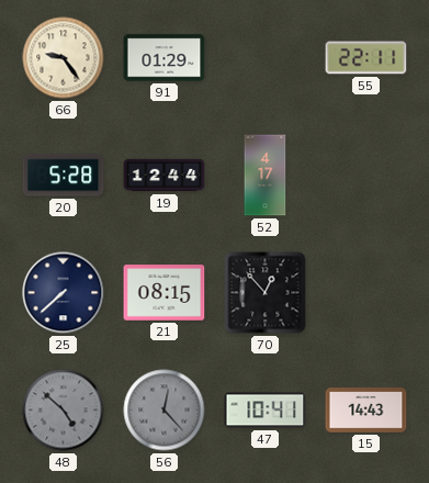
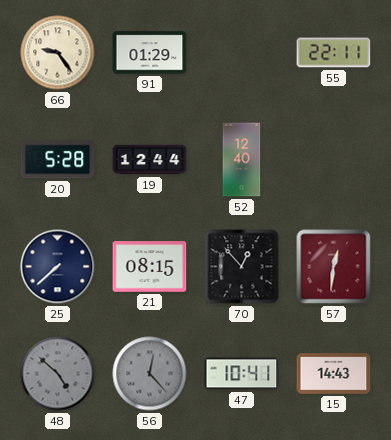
52: 4:17 -> 12:40
57: none -> 12:31
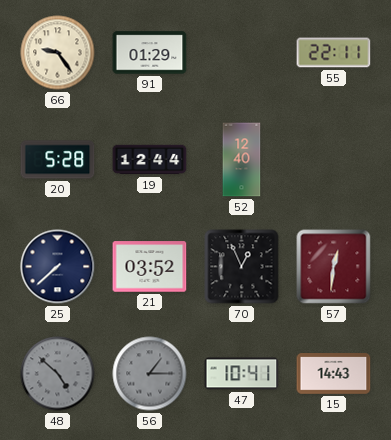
21: 08:15 -> 03:52
70: 12:53 -> 12:56
56: 12:23 -> 1:15
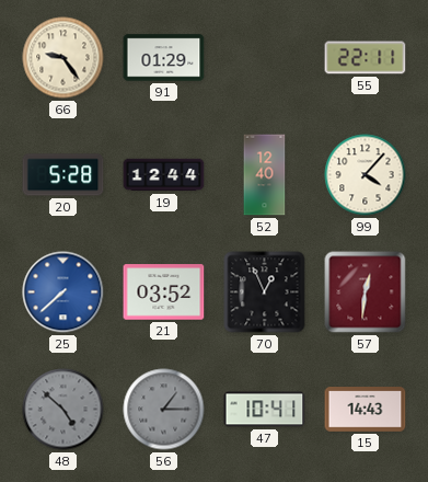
99: none -> 4:07
25 dial: navy -> blue
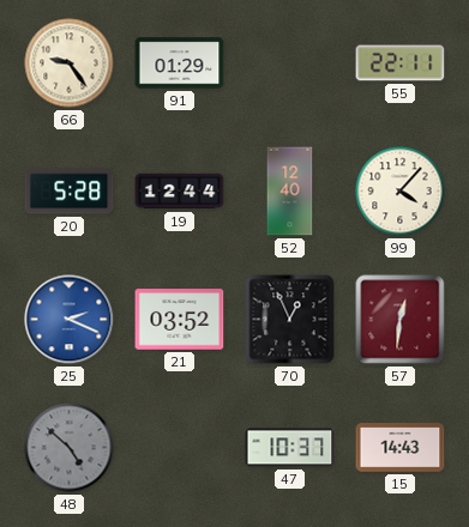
25: 7:38 -> 2:19
56: 1:15 -> none
47: 10:41 -> 10:37
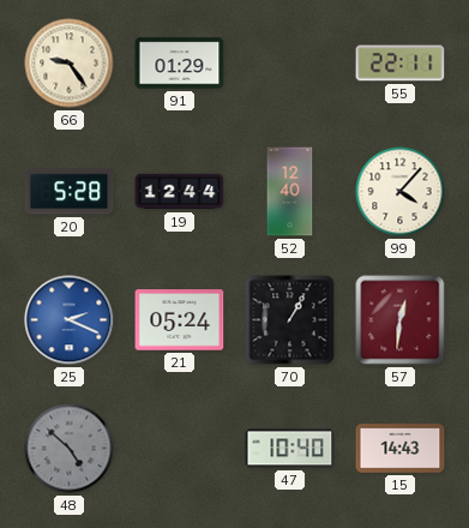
21: 03:52 -> 05:24
70: 12:56 -> 1:05
47: 10:37 -> 10:40
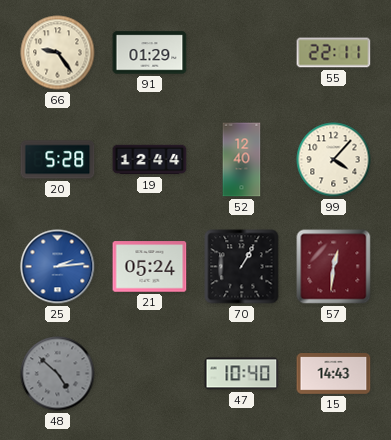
25: 2:19 -> 2:14
